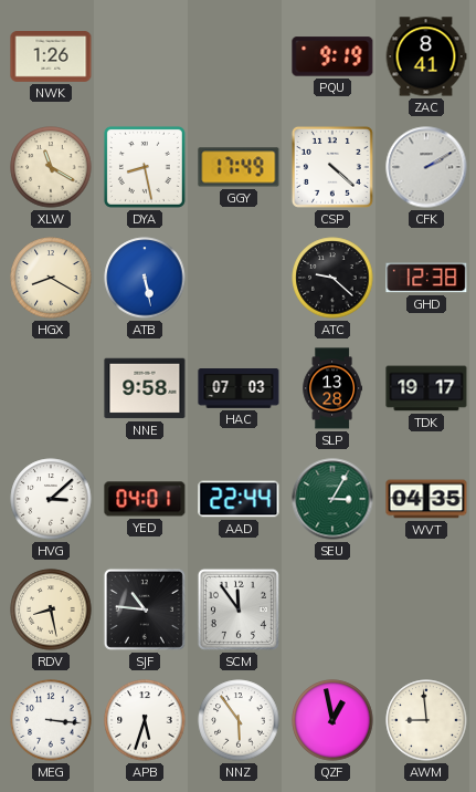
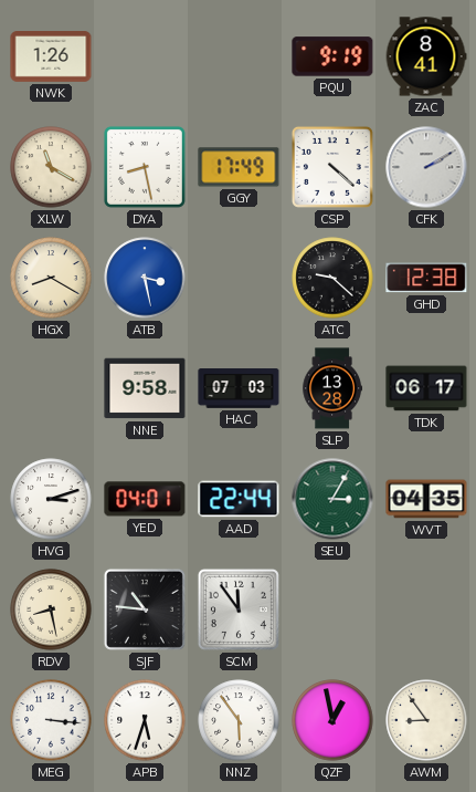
ATB: 5:28 -> 3:28
TDK: 19:17 -> 06:17
HVG: 3:08 -> 3:12
AWM: 8:59 -> 8:54
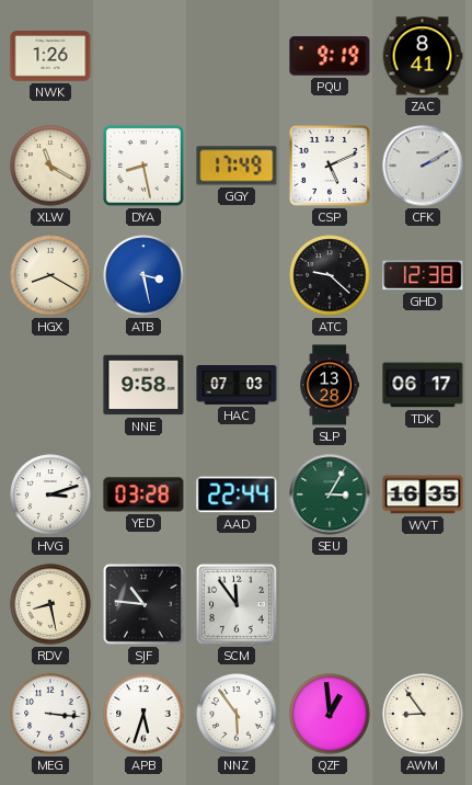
CSP: 4:22 -> 5:11
YED: 04:01 -> 03:28
WVT: 04:35 -> 16:35
QZF: 12:58 -> 12:59
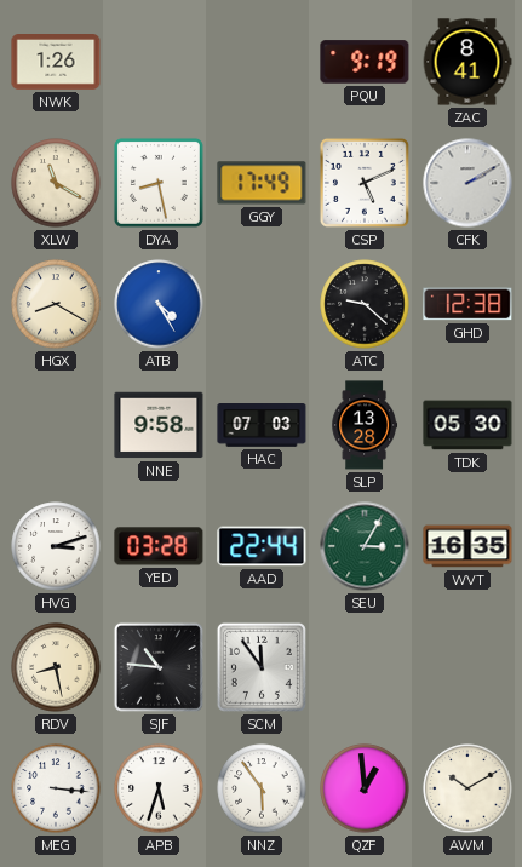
ATB: 3:28 -> 4:25
TDK: 06:17 -> 05:30
AWM: 8:54 -> 10:10
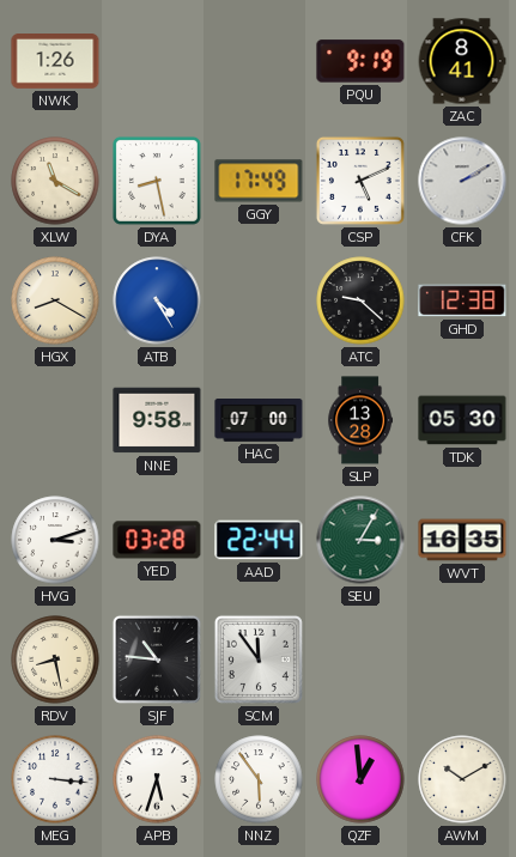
HAC: 07:03 -> 07:00
